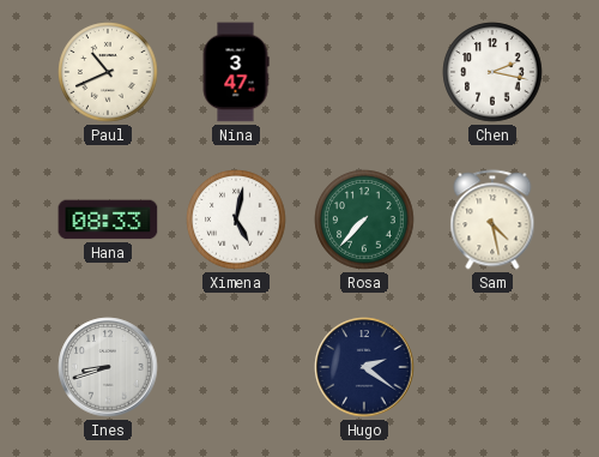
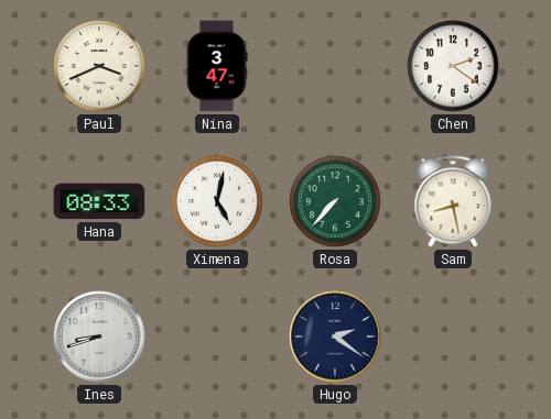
Paul: 10:41 -> 3:41
Chen: 2:17 -> 2:21
Sam: 4:28 -> 8:28
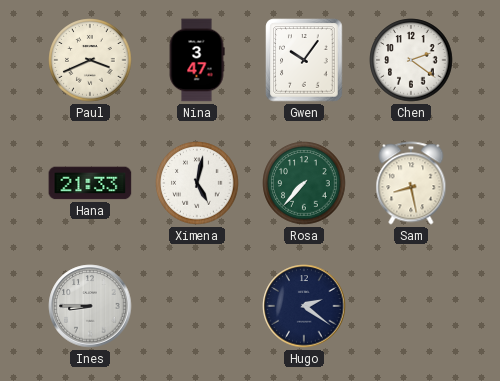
Gwen: none -> 10:06
Hana: 08:33 -> 21:33
Ines: 8:42 -> 8:45
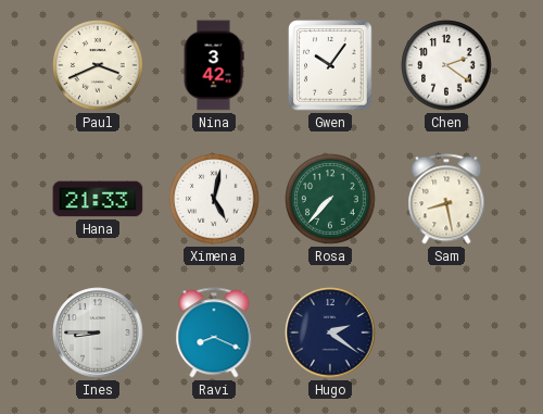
Nina: 3:47 -> 3:42
Ravi: none -> 8:19
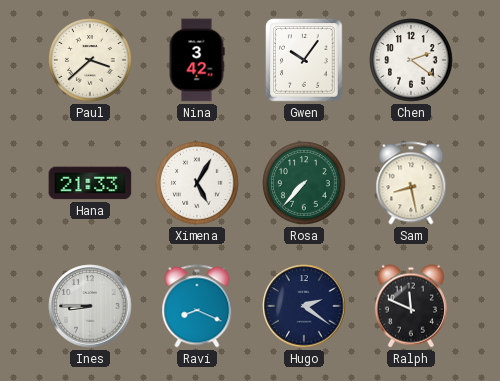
Paul: 3:41 -> 3:38
Ximena: 5:02 -> 5:05
Ralph: none -> 11:49
